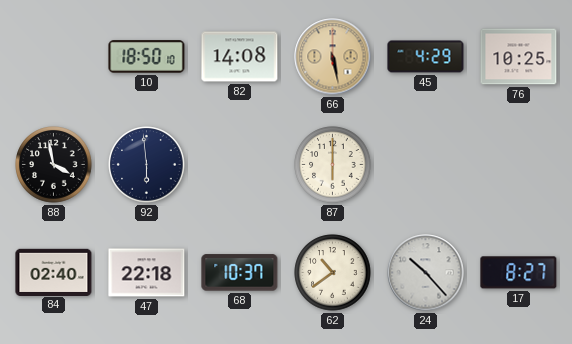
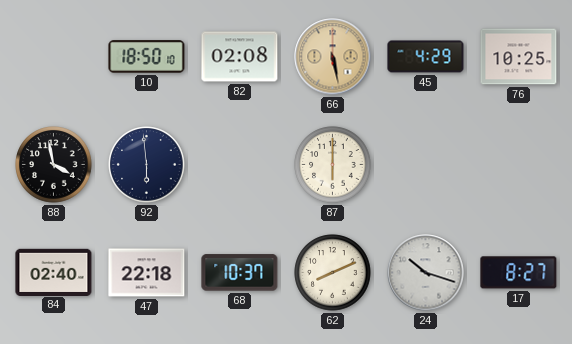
82: 14:08 -> 02:08
62: 10:39 -> 8:11
24: 10:23 -> 10:18
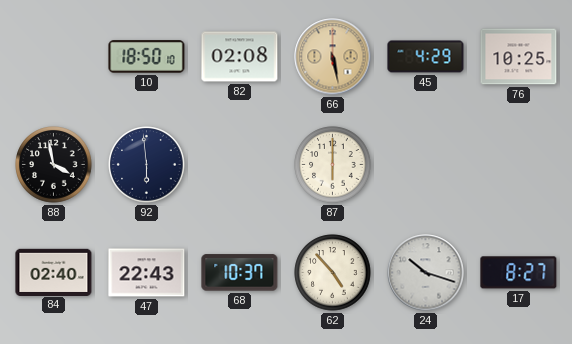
47: 22:18 -> 22:43
62: 8:11 -> 4:53
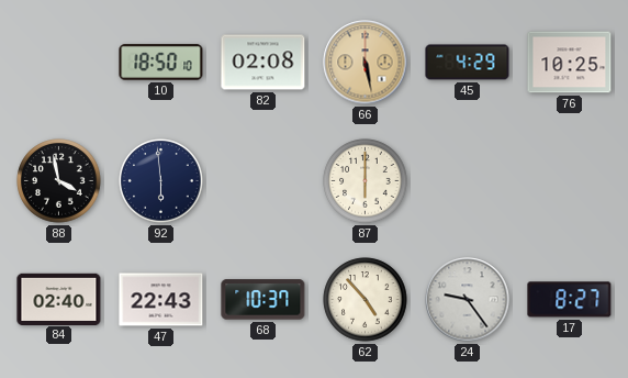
24: 10:18 -> 9:24
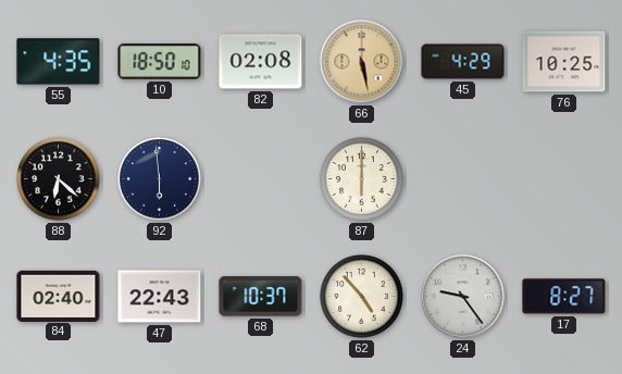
55: none -> 4:35
88: 3:58 -> 6:22
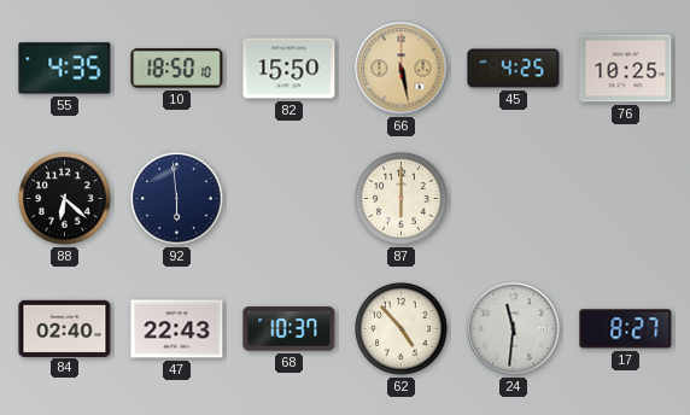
82: 02:08 -> 15:50
45: 4:29 -> 4:25
24: 9:24 -> 11:31
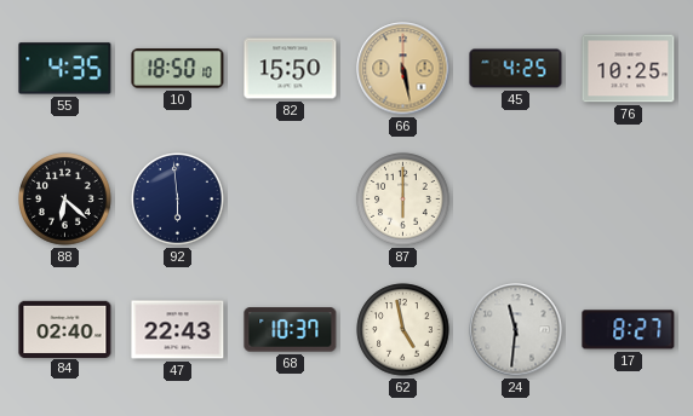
62: 4:53 -> 4:58
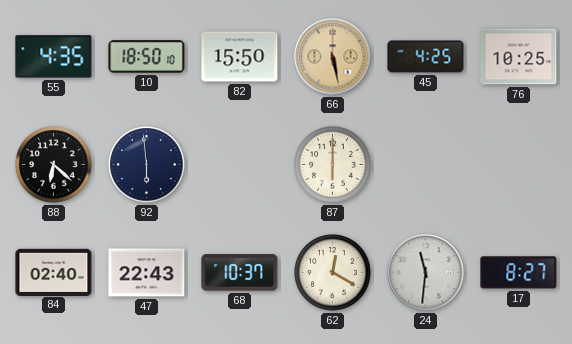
62: 4:58 -> 12:20
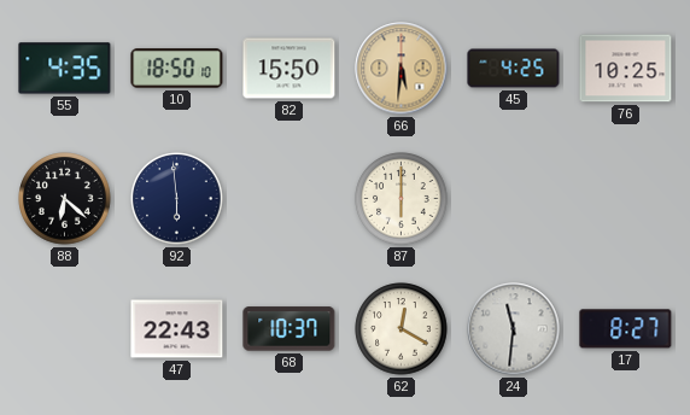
66: 5:28 -> 5:31
84: 02:40 -> none
